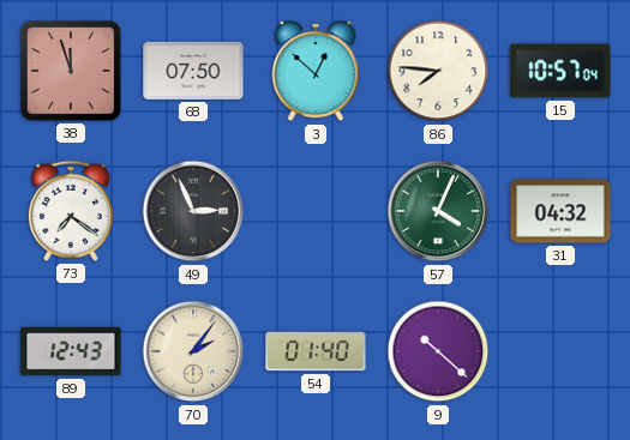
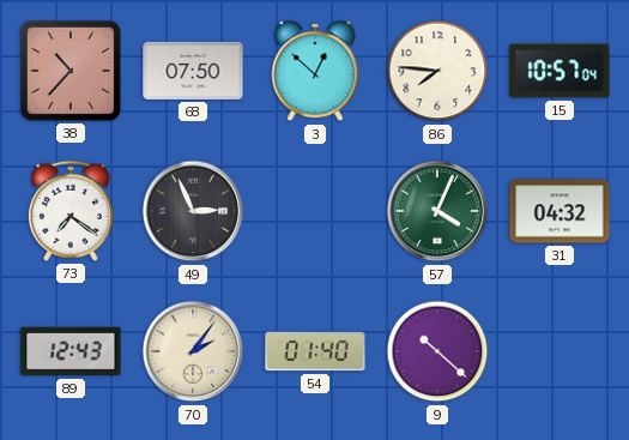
38: 11:57 -> 10:37
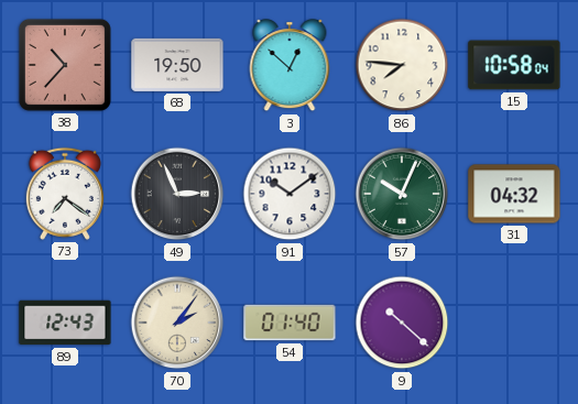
68: 07:50 -> 19:50
15: 10:57 -> 10:58
91: none -> 10:09
57: 4:04 -> 10:04
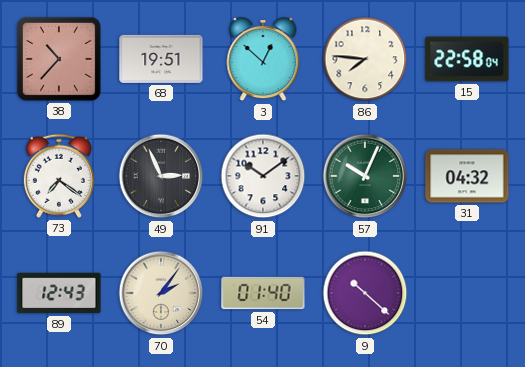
68: 19:50 -> 19:51
15: 10:58 -> 22:58
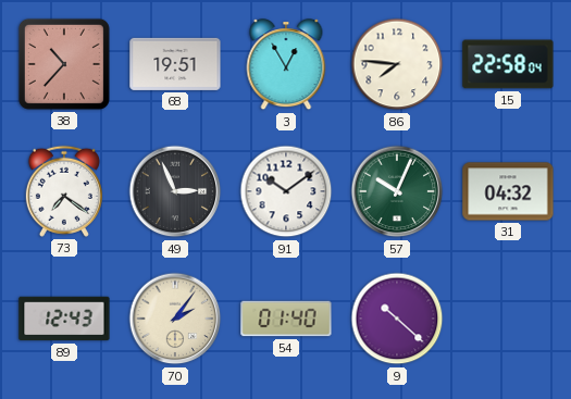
3: 12:52 -> 12:55
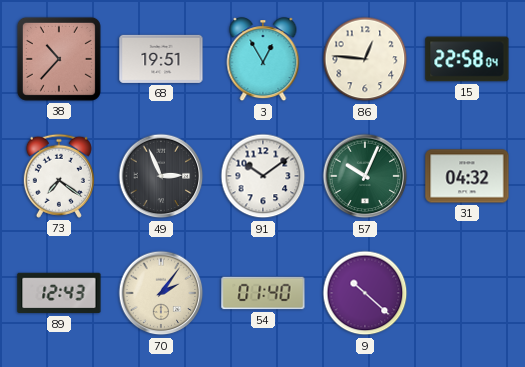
86: 7:46 -> 12:46
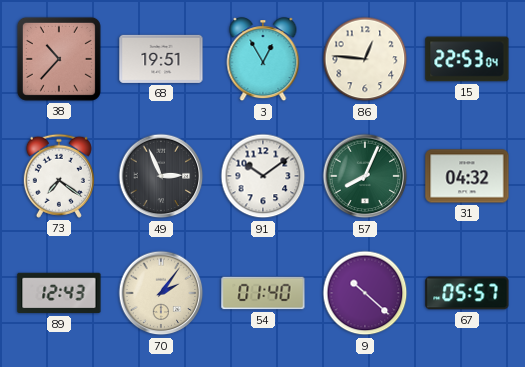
15: 22:58 -> 22:53
57: 10:04 -> 8:04
67: none -> 05:57
